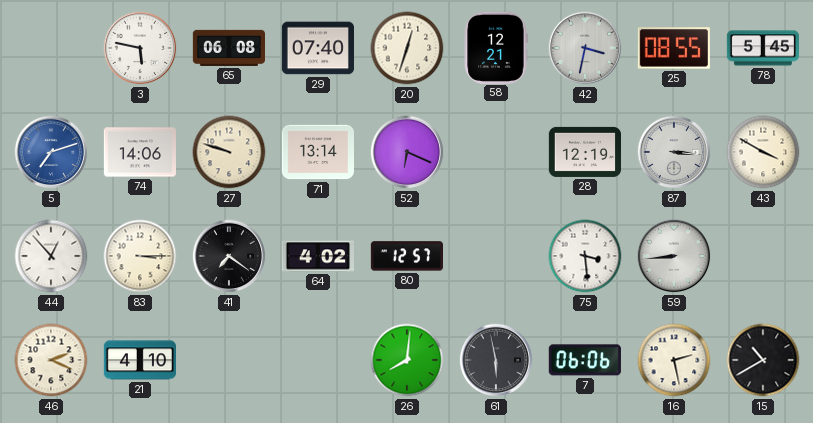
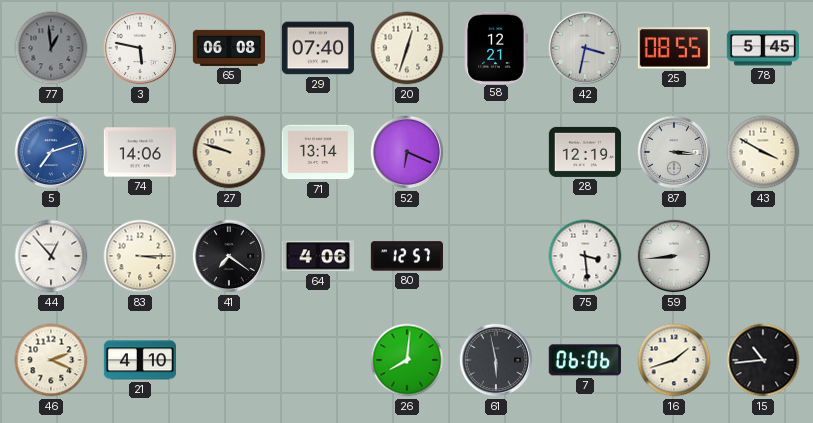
77: none -> 12:59
64: 4:02 -> 4:06
16: 2:28 -> 1:42
15: 10:40 -> 10:44
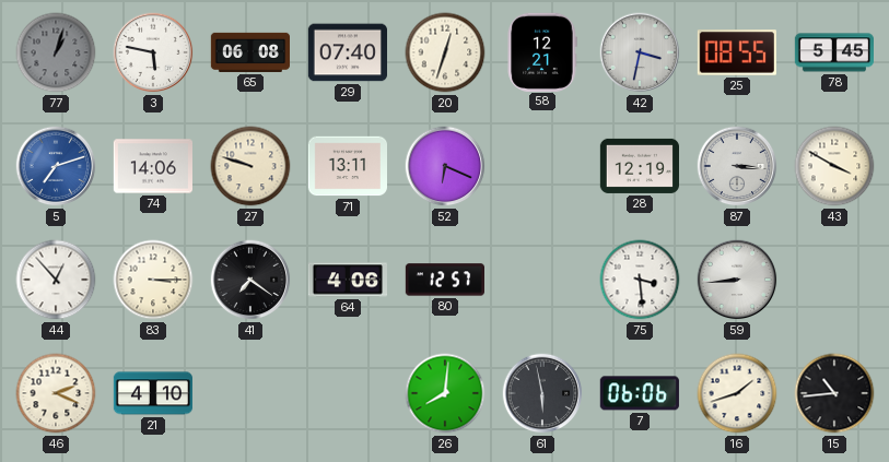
77: 12:59 -> 1:03
71: 13:14 -> 13:11
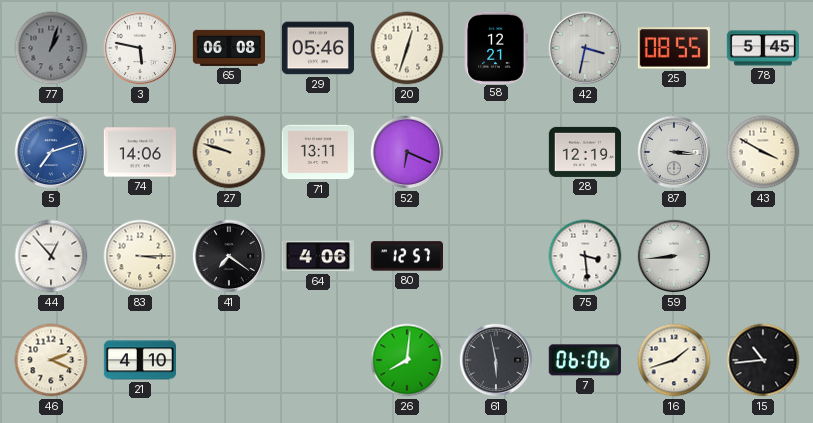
29: 07:40 -> 05:46
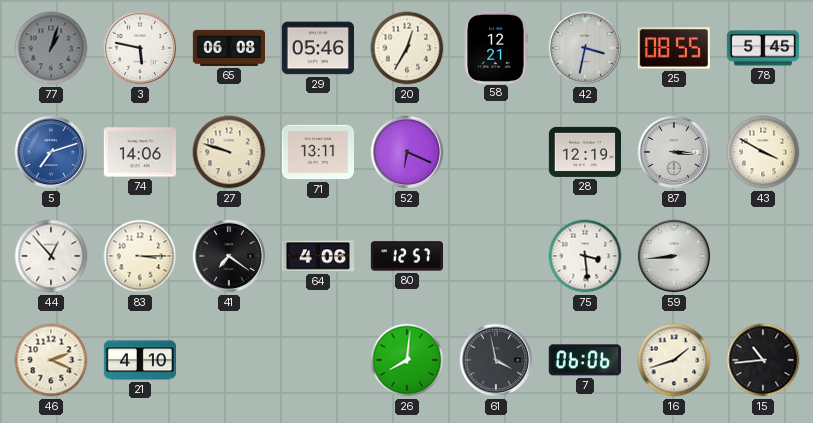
20: 12:33 -> 12:35
61: 5:58 -> 3:58
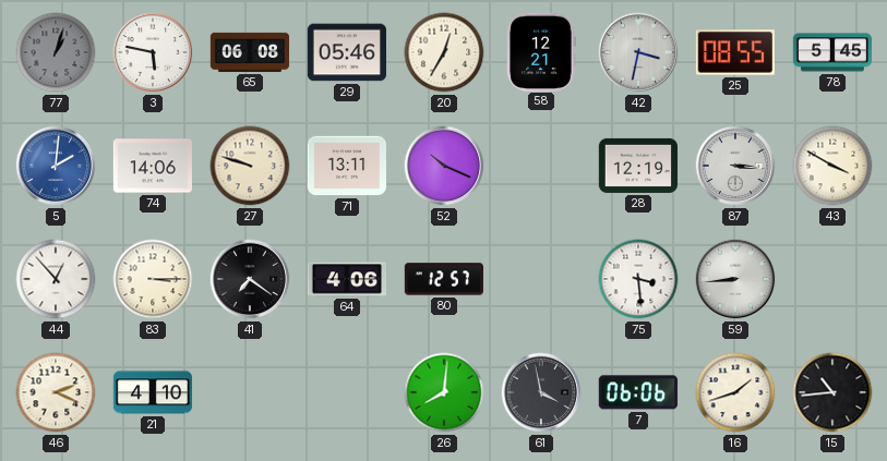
5: 7:12 -> 2:01
52: 6:19 -> 10:19
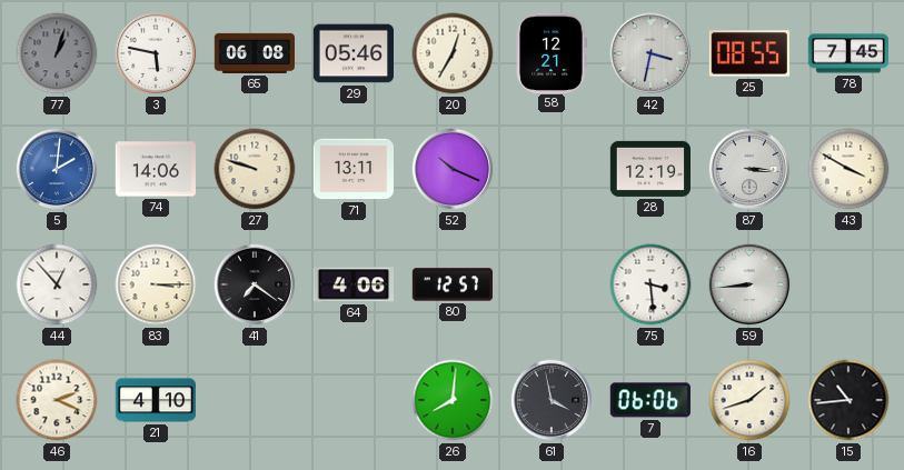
78: 5:45 -> 7:45
